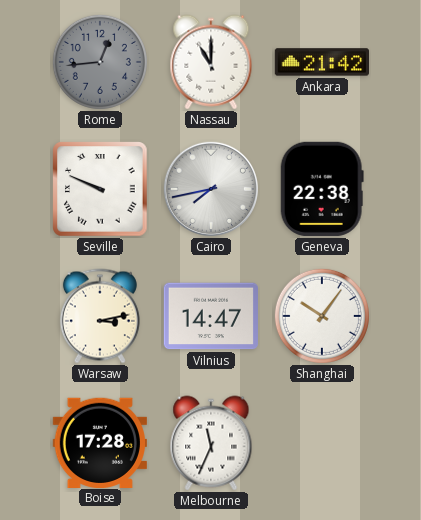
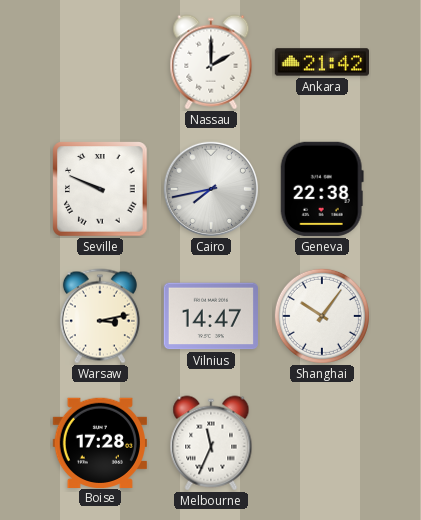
Rome: 12:44 -> none
Nassau: 11:00 -> 2:00
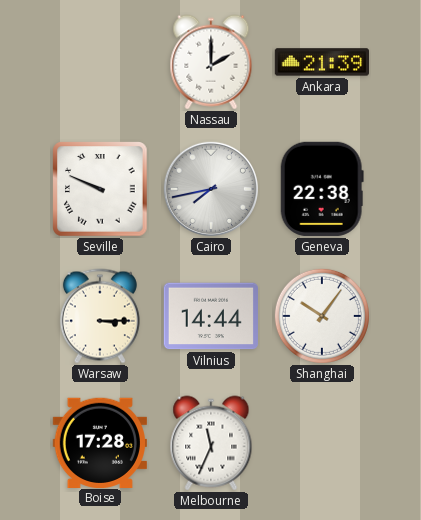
Ankara: 21:42 -> 21:39
Warsaw: 3:13 -> 3:15
Vilnius: 14:47 -> 14:44
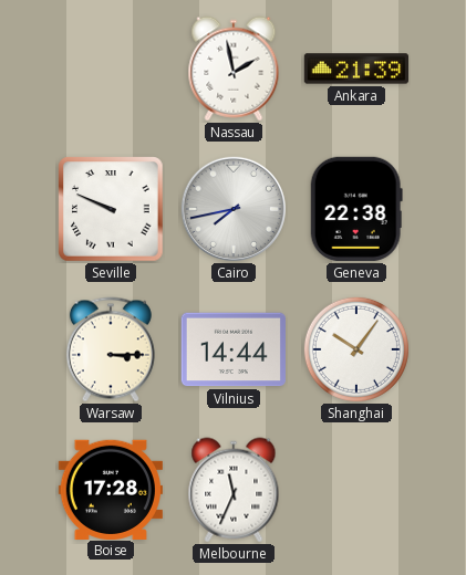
Nassau: 2:00 -> 1:58
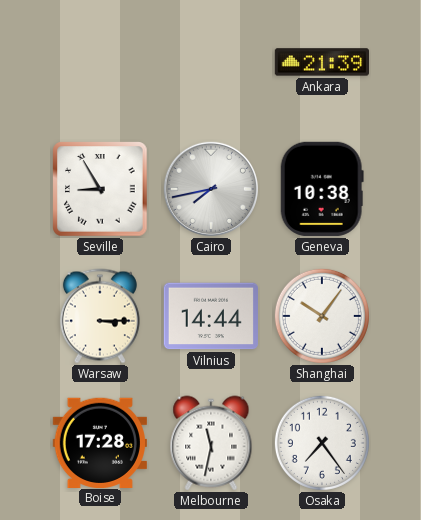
Nassau: 1:58 -> none
Seville: 9:49 -> 8:55
Geneva: 22:38 -> 10:38
Melbourne: 11:34 -> 11:32
Osaka: none -> 7:24
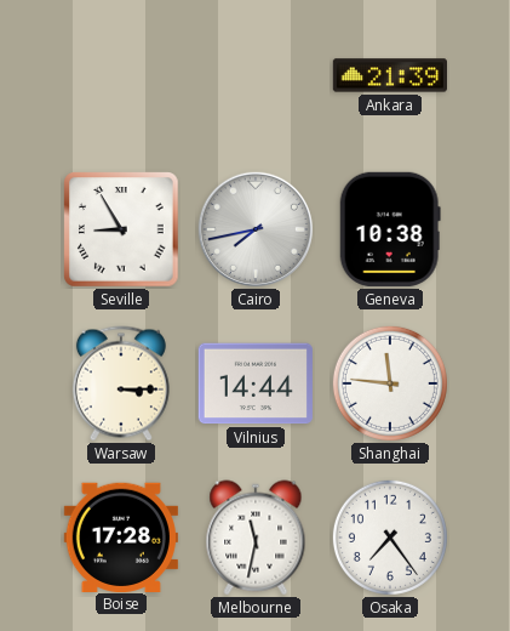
Shanghai: 10:06 -> 11:46
